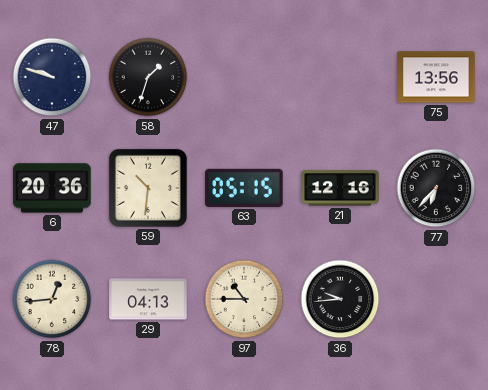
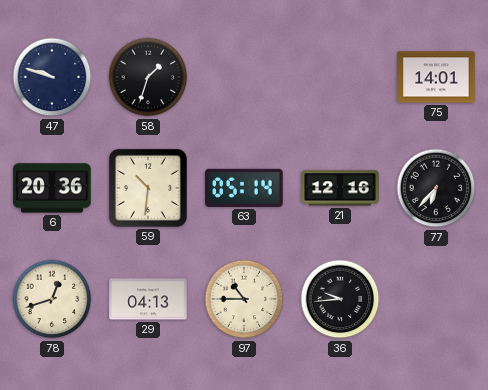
75: 13:56 -> 14:01
63: 05:15 -> 05:14
78: 12:44 -> 12:42
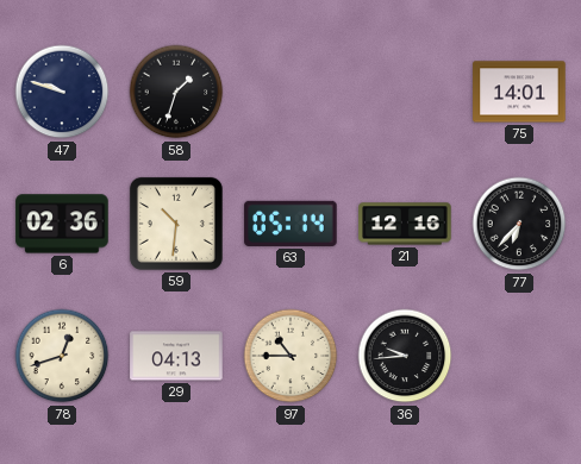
6: 20:36 -> 02:36
